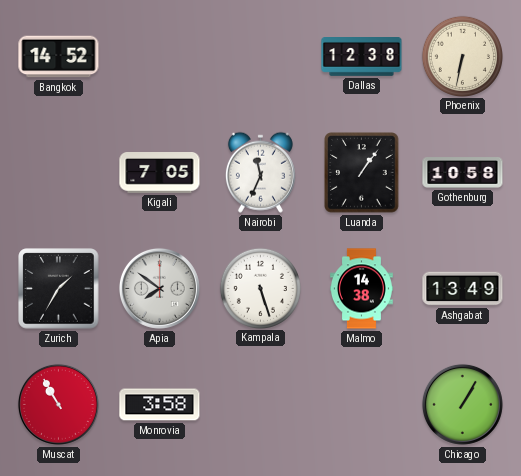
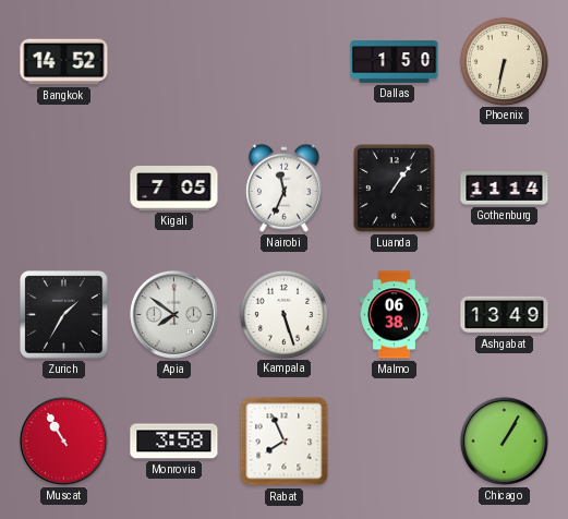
Dallas: 12:38 -> 1:50
Gothenburg: 10:58 -> 11:14
Malmo: 14:38 -> 06:38
Rabat: none -> 7:56
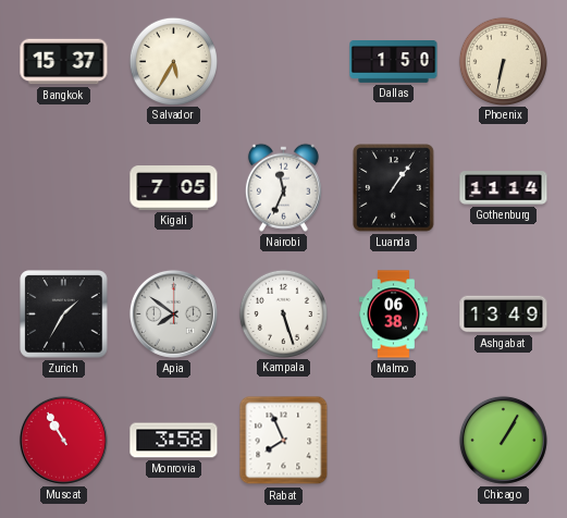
Bangkok: 14:52 -> 15:37
Salvador: none -> 5:35
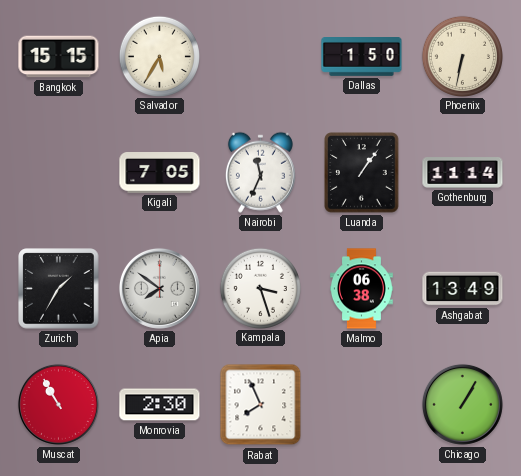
Bangkok: 15:37 -> 15:15
Kampala: 5:27 -> 3:27
Monrovia: 3:58 -> 2:30
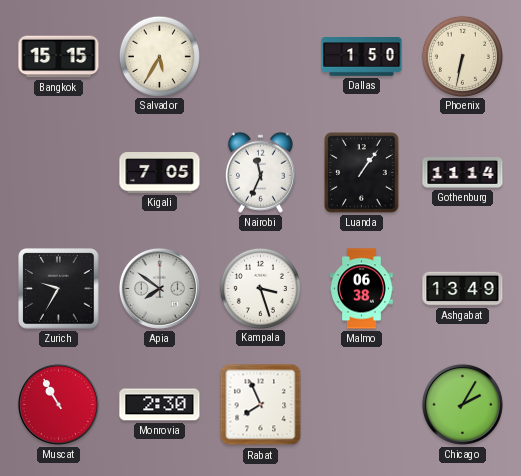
Zurich: 1:35 -> 9:35
Chicago: 1:05 -> 2:05
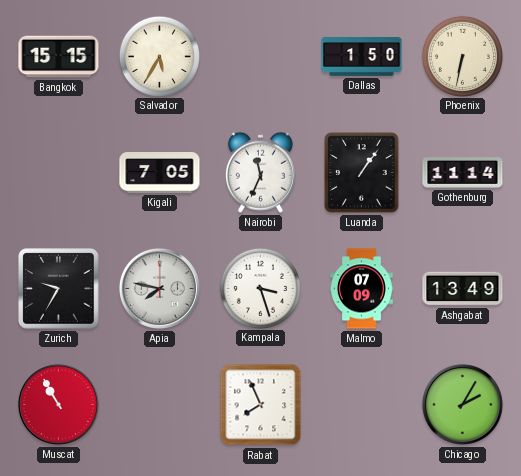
Apia: 7:51 -> 7:47
Malmo: 06:38 -> 07:09
Monrovia: 2:30 -> none
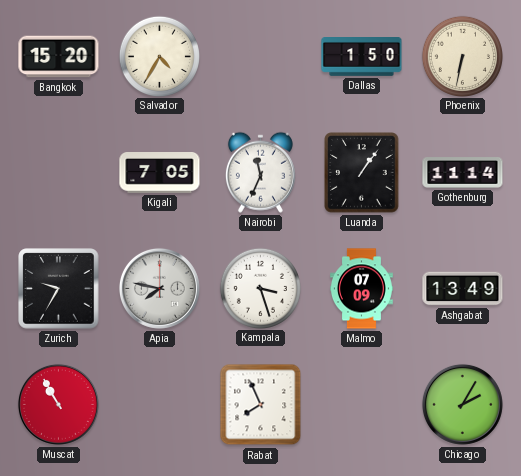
Bangkok: 15:15 -> 15:20
Salvador: 5:35 -> 4:35
